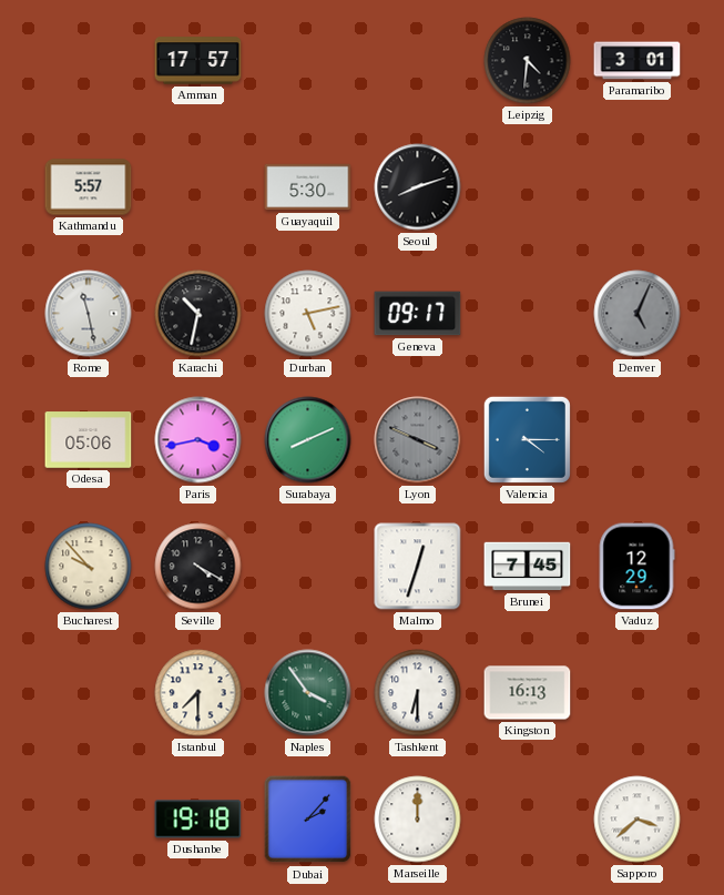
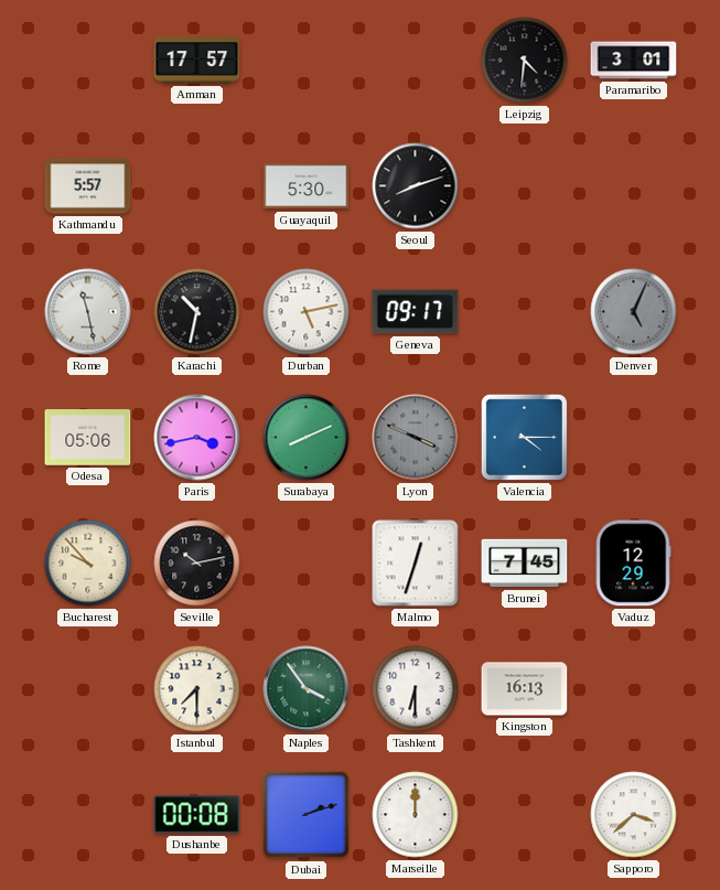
Seville: 4:20 -> 10:13
Dushanbe: 19:18 -> 00:08
Dubai: 2:07 -> 2:12
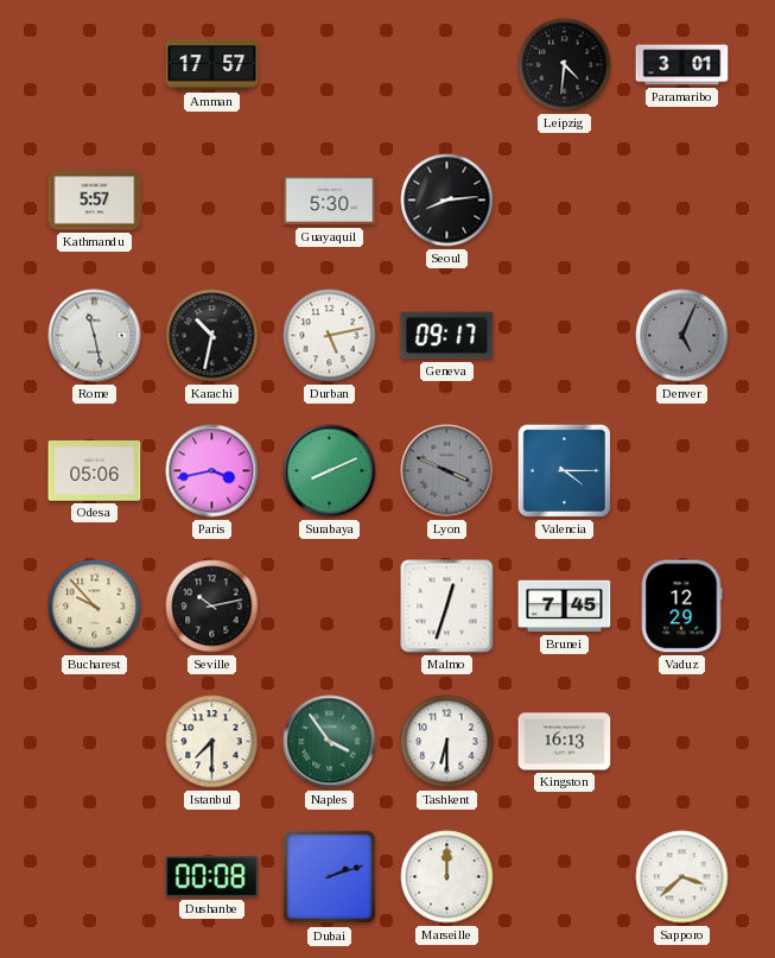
Seoul: 8:12 -> 8:14
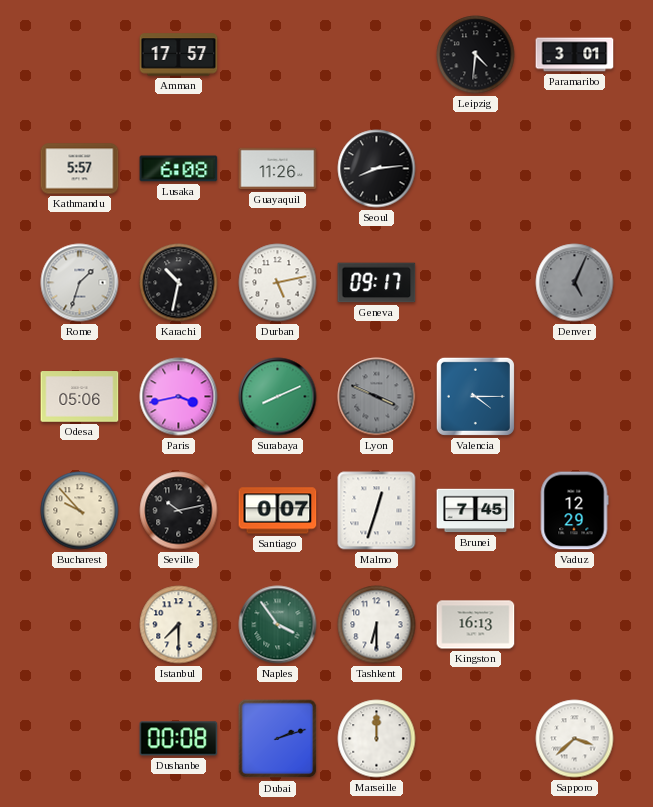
Lusaka: none -> 6:08
Guayaquil: 5:30 -> 11:26
Rome: 11:28 -> 1:33
Santiago: none -> 0:07
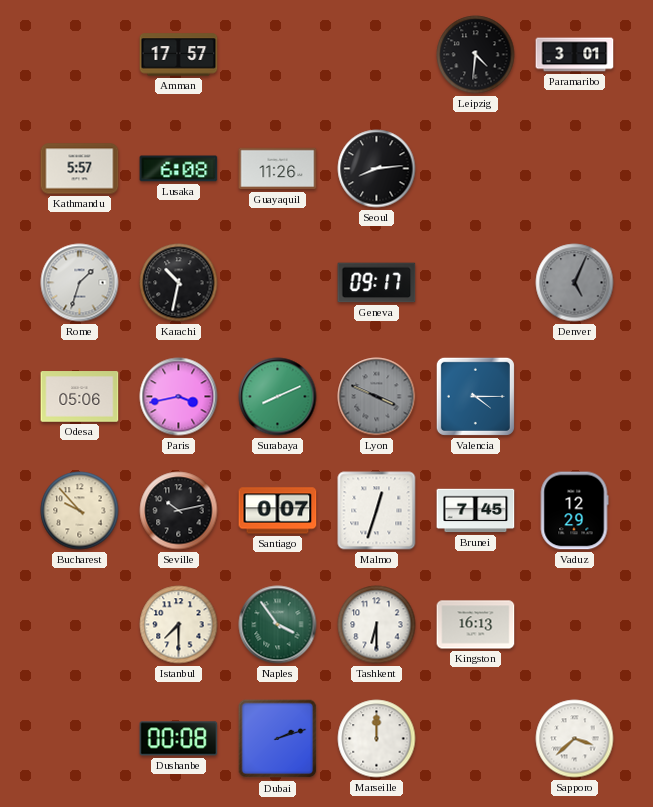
Durban: 5:13 -> none
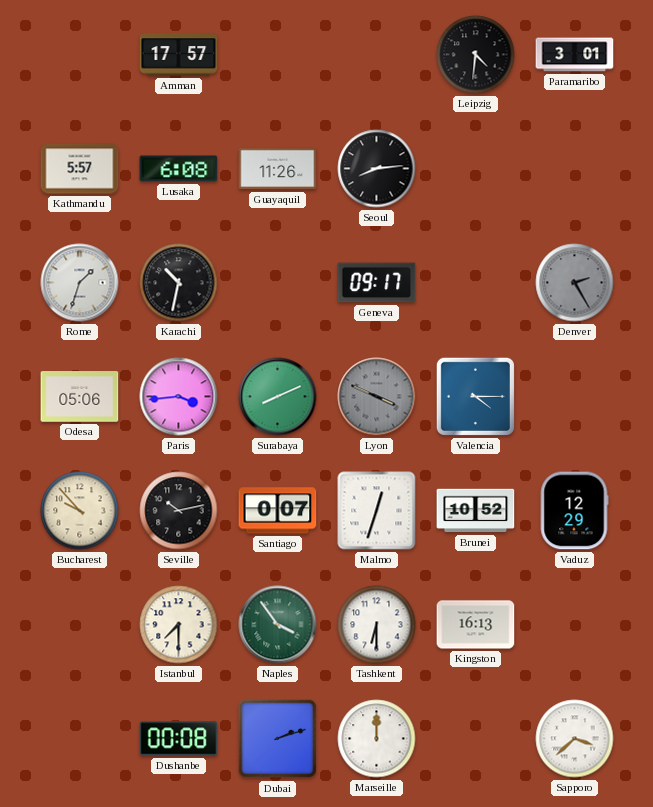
Denver: 5:04 -> 2:25
Paris: 3:43 -> 3:44
Brunei: 7:45 -> 10:52
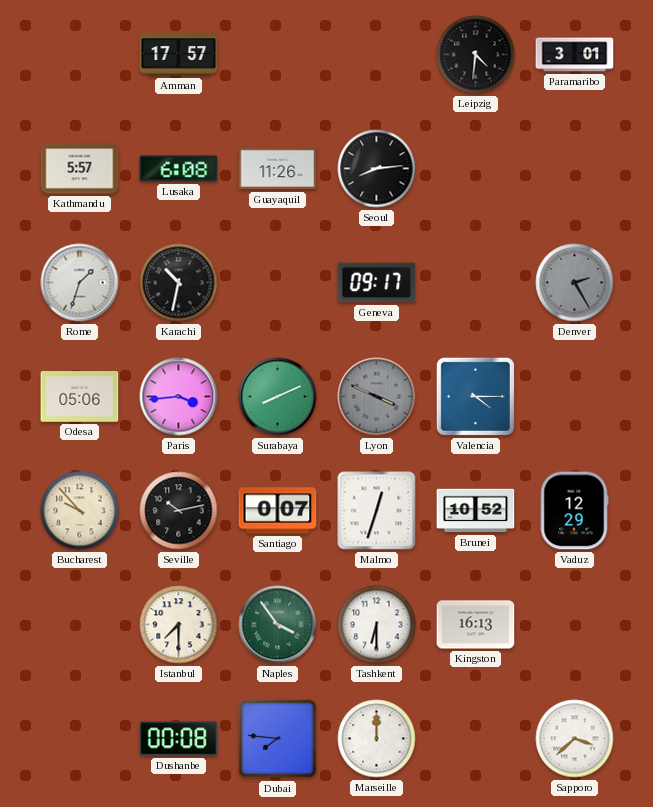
Dubai: 2:12 -> 7:46
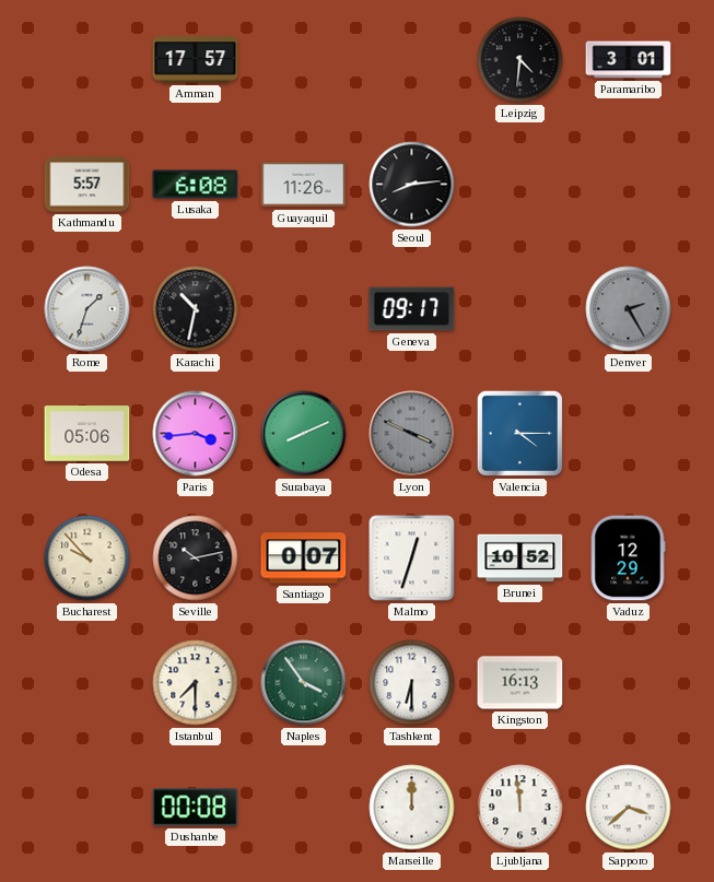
Dubai: 7:46 -> none
Ljubljana: none -> 11:59
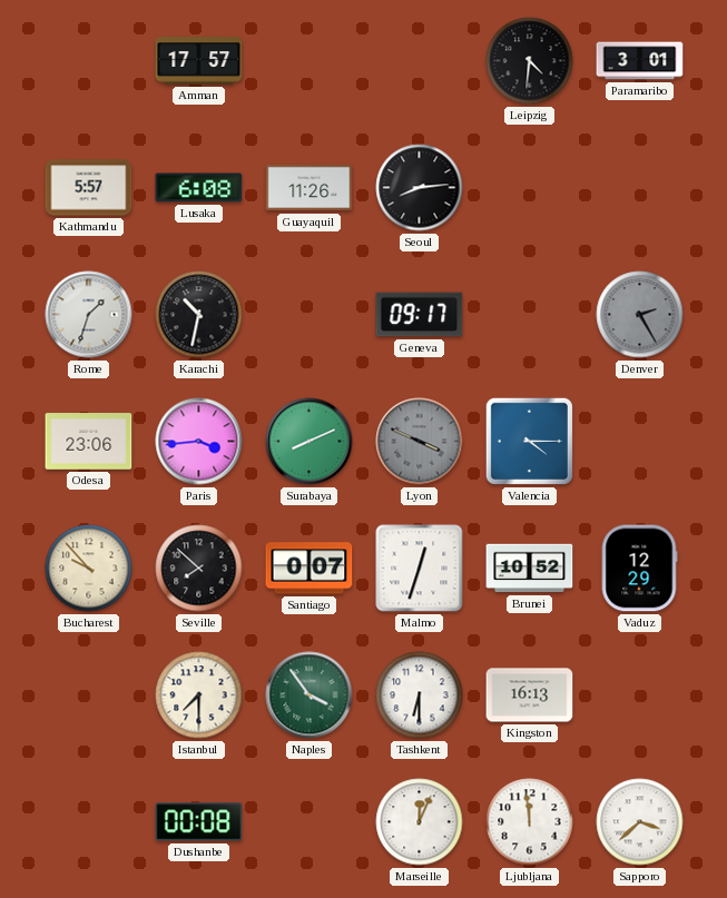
Odesa: 05:06 -> 23:06
Seville: 10:13 -> 7:52
Marseille: 12:00 -> 12:04
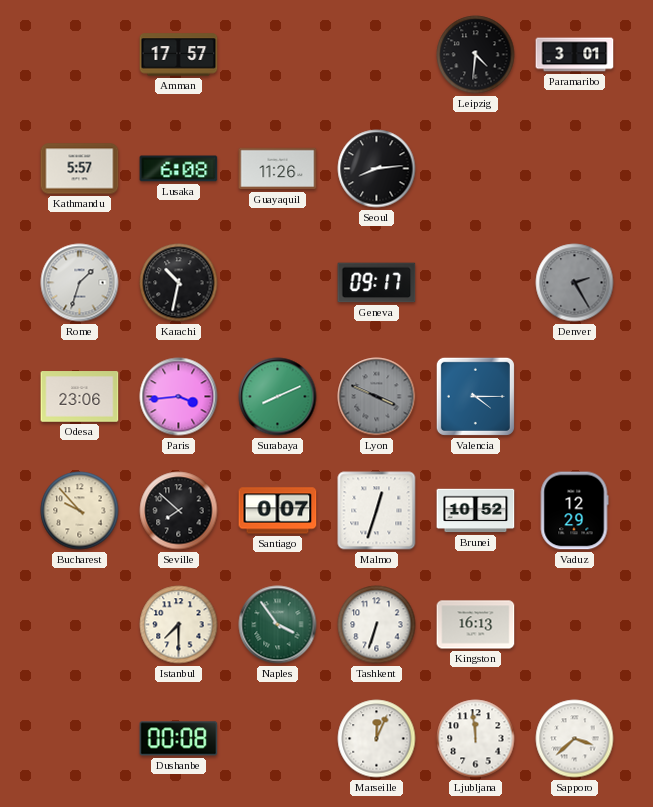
Tashkent: 6:30 -> 6:33
